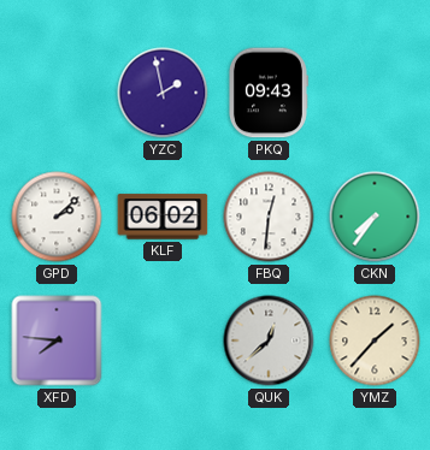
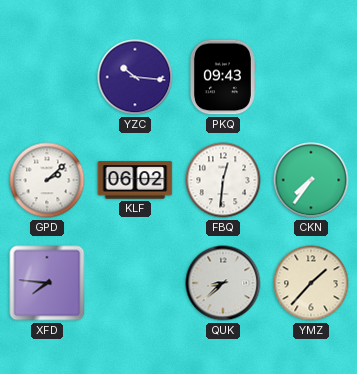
YZC: 1:58 -> 10:16
QUK: 12:38 -> 8:38
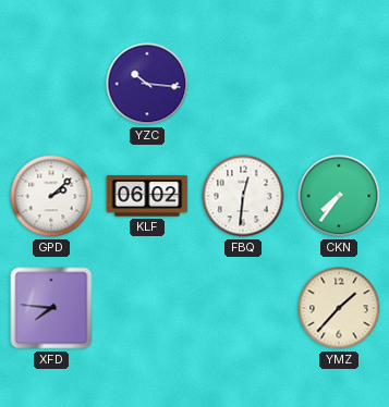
PKQ: 09:43 -> none
QUK: 8:38 -> none
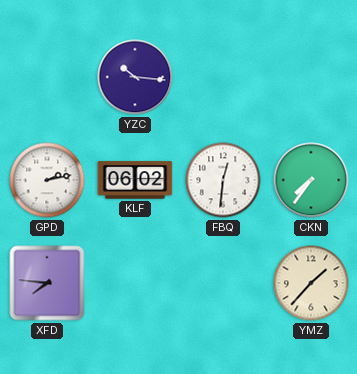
GPD: 2:08 -> 2:13
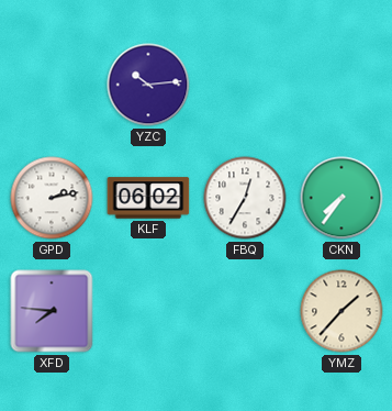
YZC: 10:16 -> 10:14
FBQ: 12:31 -> 12:35
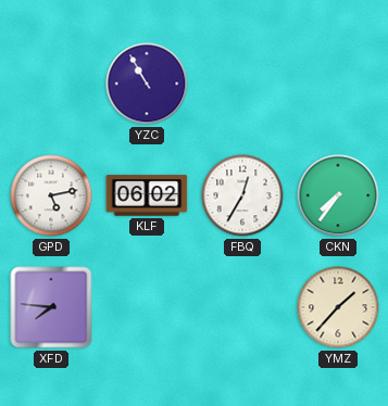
YZC: 10:14 -> 10:55
GPD: 2:13 -> 5:13
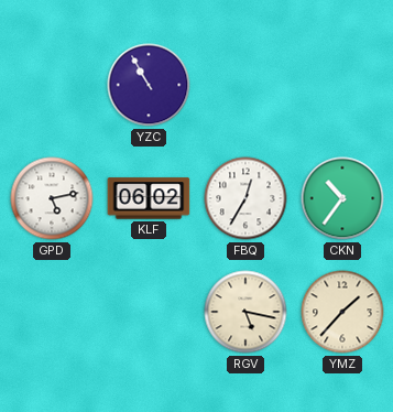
CKN: 7:36 -> 10:36
XFD: 7:46 -> none
RGV: none -> 5:17
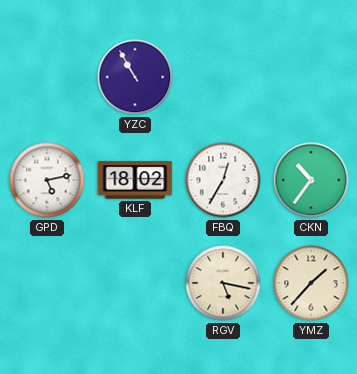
KLF: 06:02 -> 18:02
